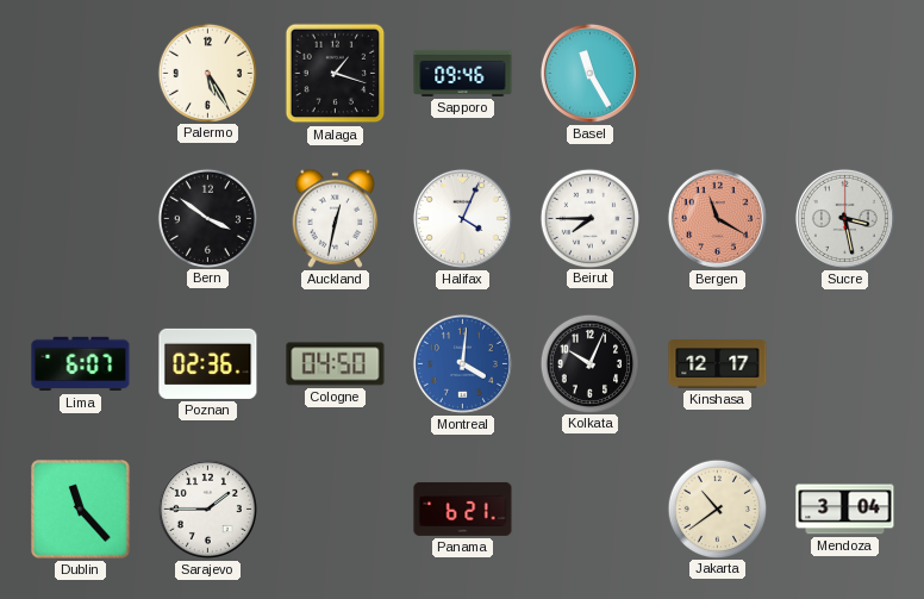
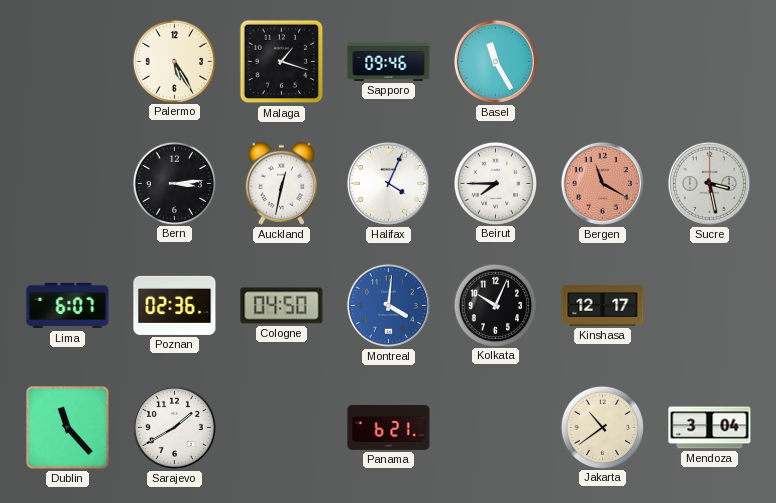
Bern: 3:51 -> 3:14
Sarajevo: 1:45 -> 1:40
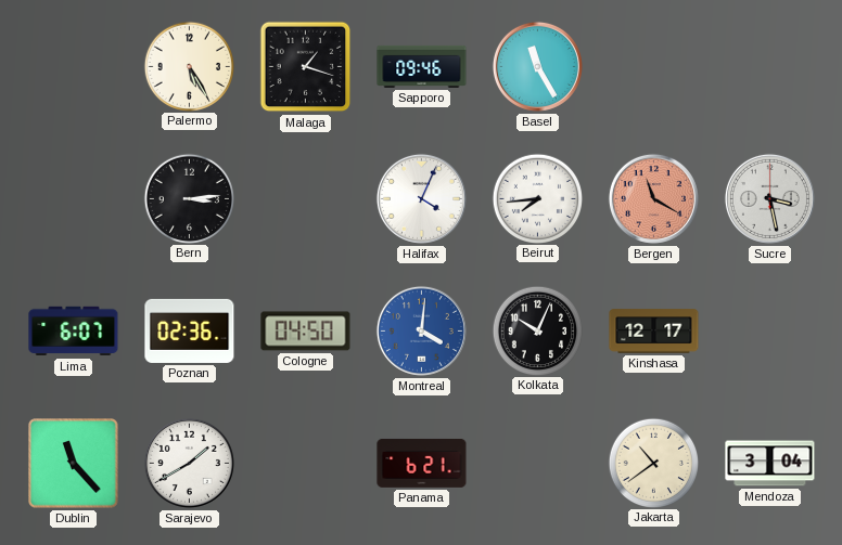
Auckland: 12:32 -> none
Beirut: 7:45 -> 7:44
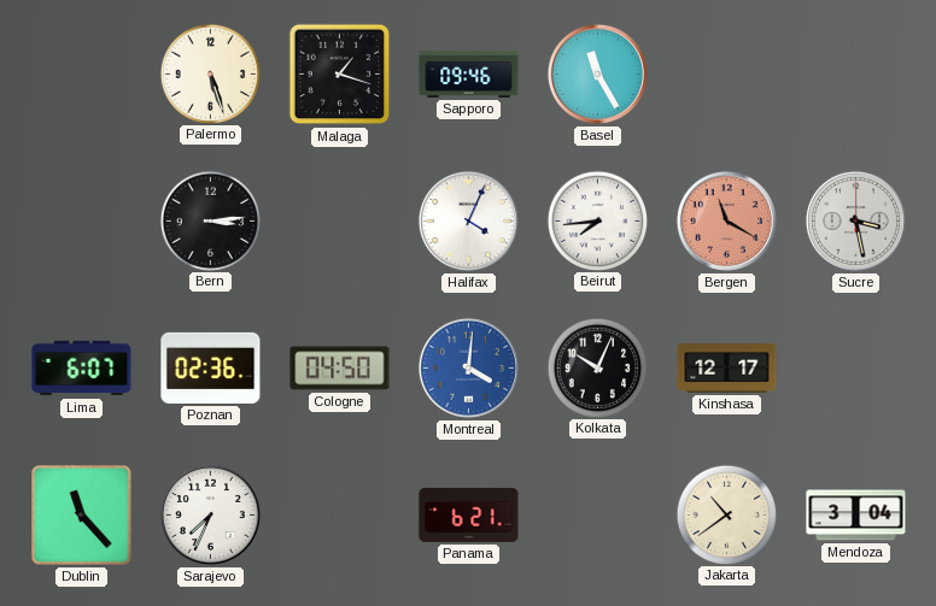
Palermo: 5:25 -> 5:27
Sarajevo: 1:40 -> 7:34
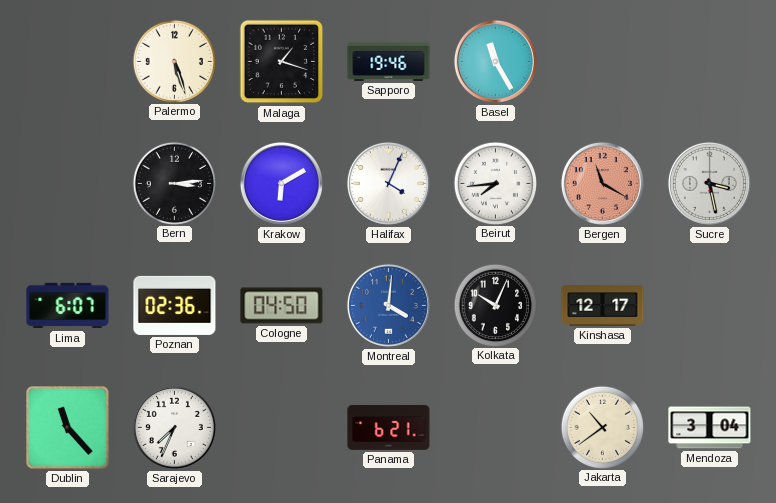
Sapporo: 09:46 -> 19:46
Krakow: none -> 6:10
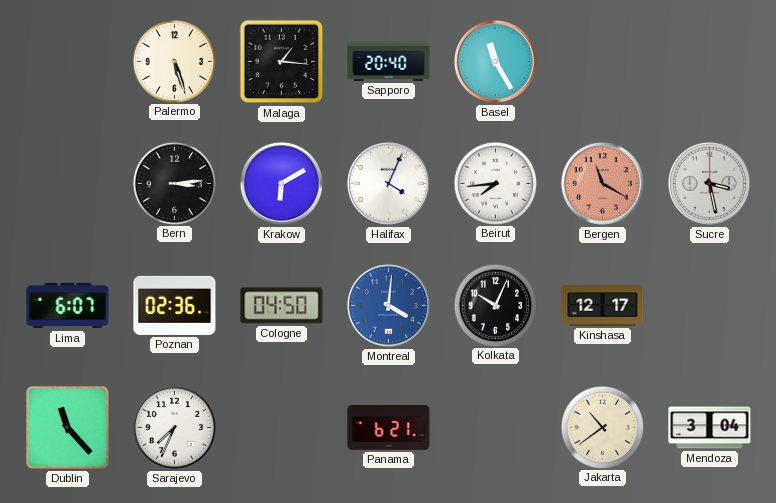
Malaga: 1:18 -> 1:16
Sapporo: 19:46 -> 20:40
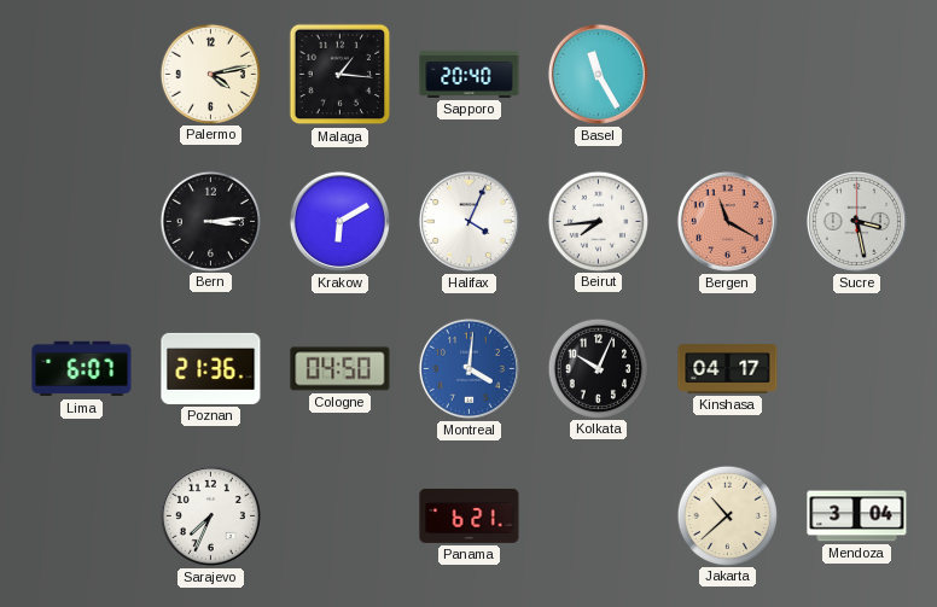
Palermo: 5:27 -> 4:13
Poznan: 02:36 -> 21:36
Kinshasa: 12:17 -> 04:17
Dublin: 11:23 -> none
Jakarta: 10:39 -> 10:38
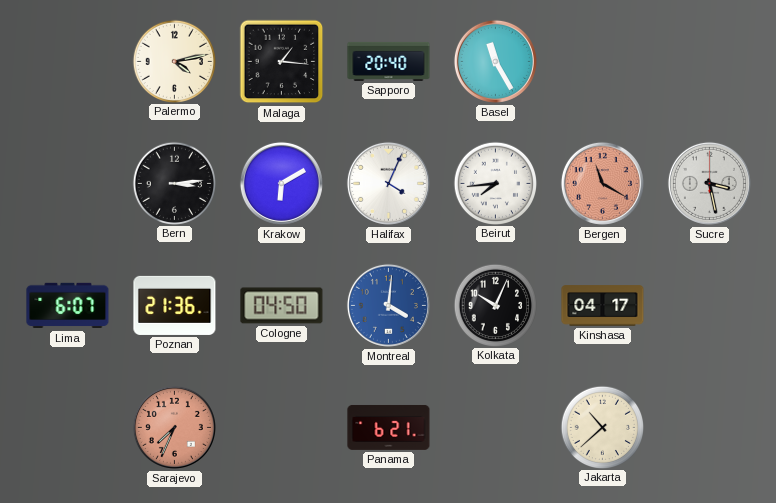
Sarajevo dial: white -> salmon
Mendoza: 3:04 -> none
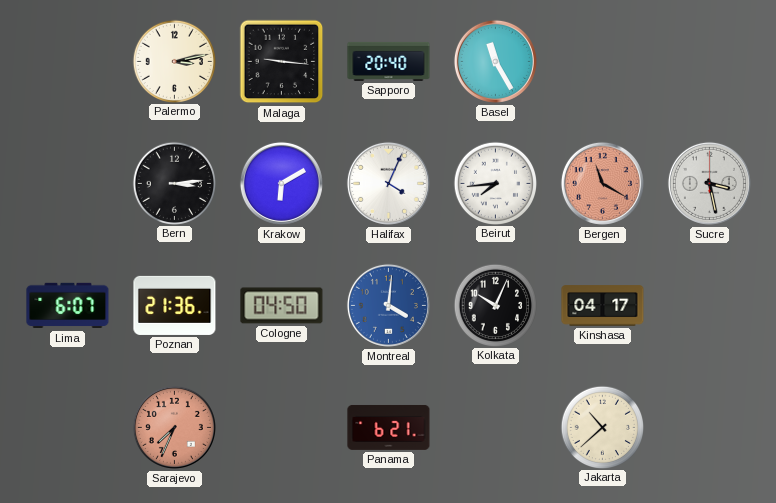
Palermo: 4:13 -> 3:13
Malaga: 1:16 -> 9:16
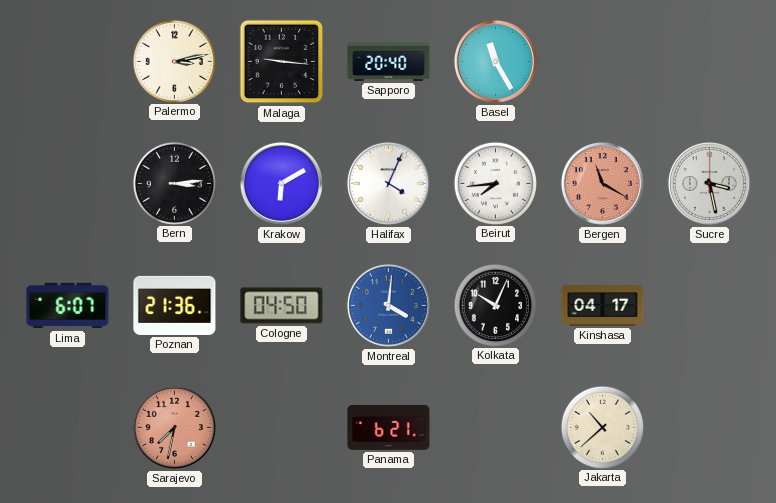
Sarajevo: 7:34 -> 7:32
